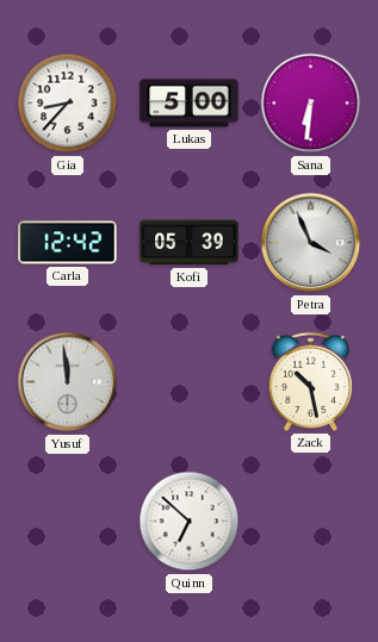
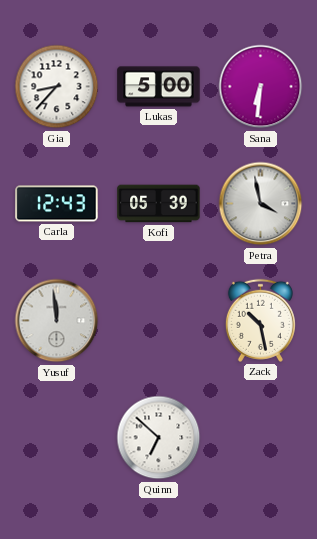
Carla: 12:42 -> 12:43
Petra: 3:56 -> 3:58
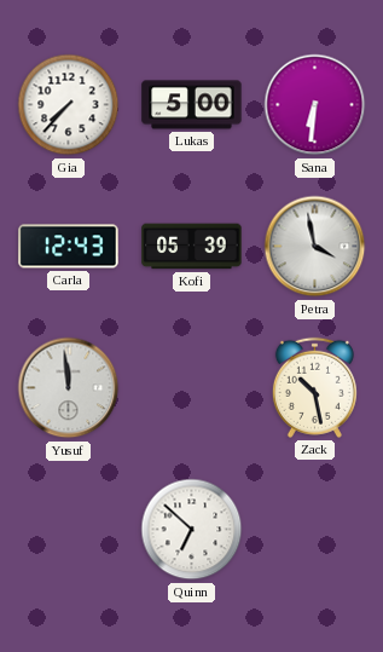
Gia: 8:37 -> 7:37
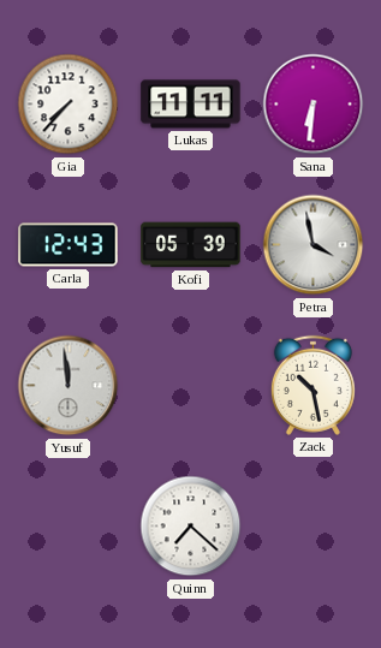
Lukas: 5:00 -> 11:11
Quinn: 6:52 -> 7:22
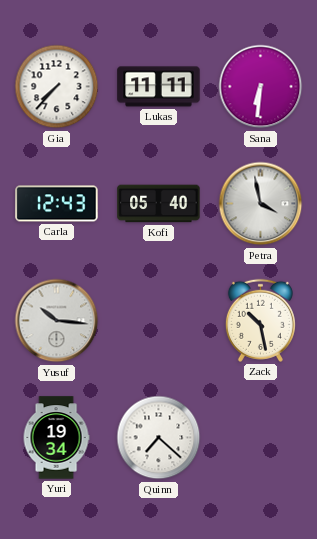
Kofi: 05:39 -> 05:40
Yusuf: 11:59 -> 10:16
Yuri: none -> 19:34
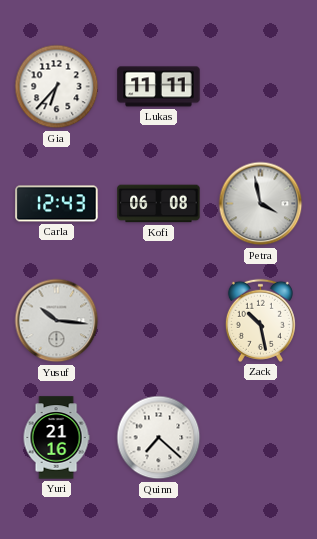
Gia: 7:37 -> 6:37
Sana: 6:31 -> none
Kofi: 05:40 -> 06:08
Yuri: 19:34 -> 21:16
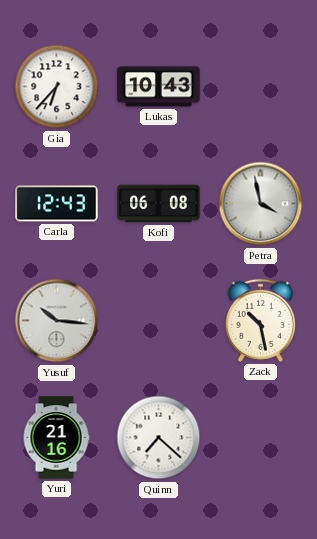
Lukas: 11:11 -> 10:43
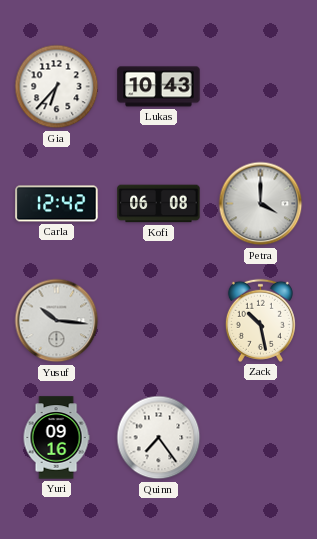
Carla: 12:43 -> 12:42
Petra: 3:58 -> 4:00
Yuri: 21:16 -> 09:16
Quinn: 7:22 -> 7:24
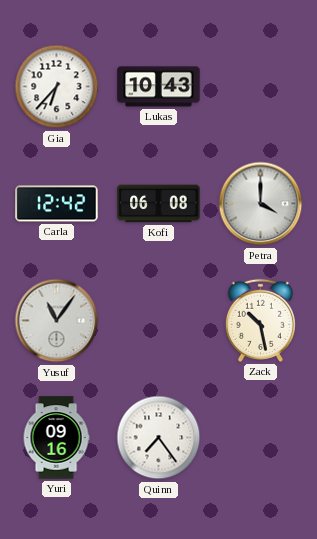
Yusuf: 10:16 -> 11:06
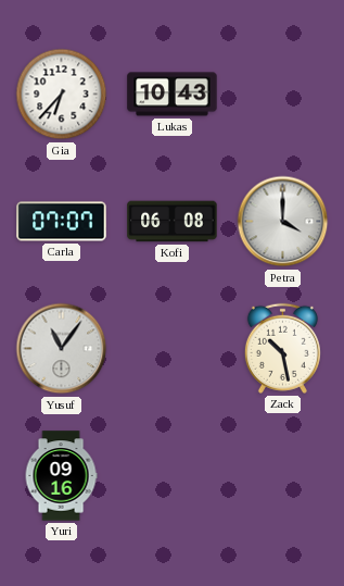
Carla: 12:42 -> 07:07
Quinn: 7:24 -> none
